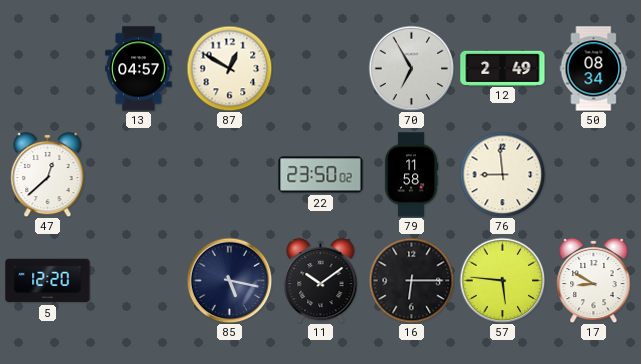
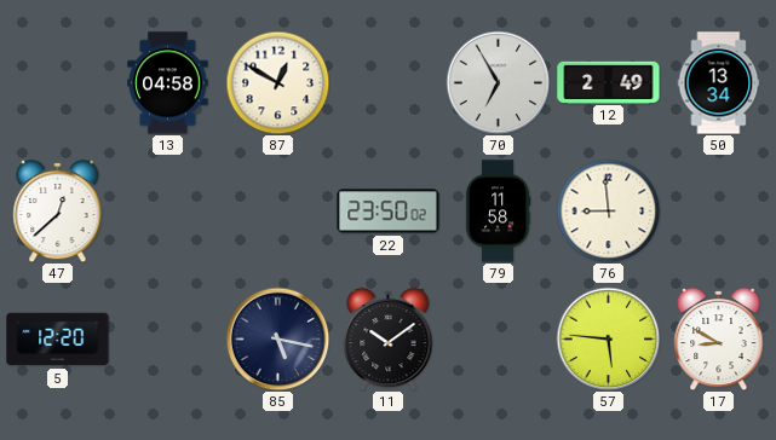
13: 04:57 -> 04:58
50: 08:34 -> 13:34
16: 6:15 -> none
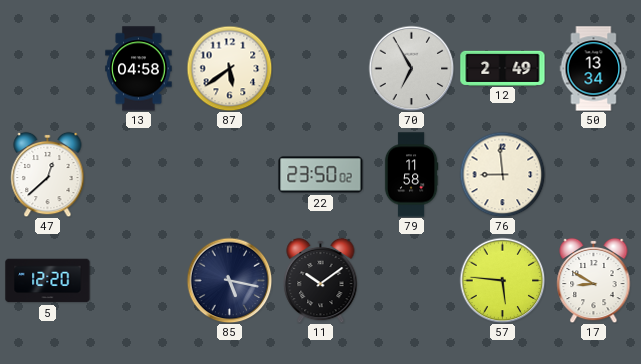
87: 12:50 -> 5:39
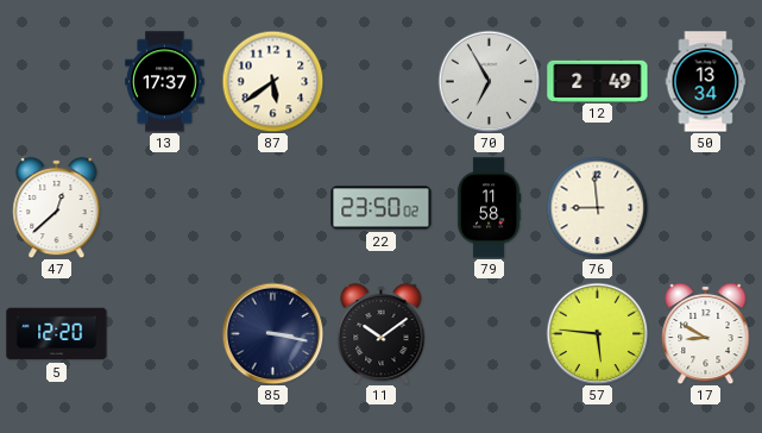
13: 04:58 -> 17:37
85: 5:17 -> 3:17
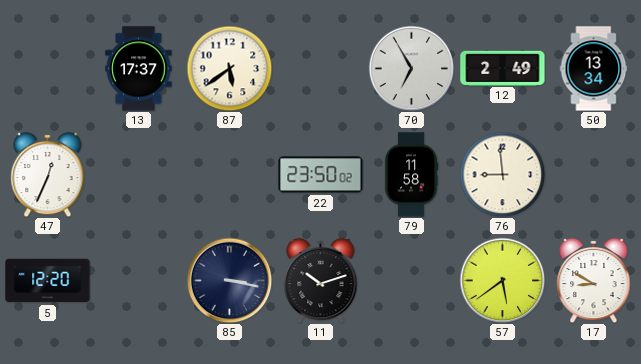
47: 12:38 -> 12:34
11: 10:09 -> 10:12
57: 5:46 -> 5:39
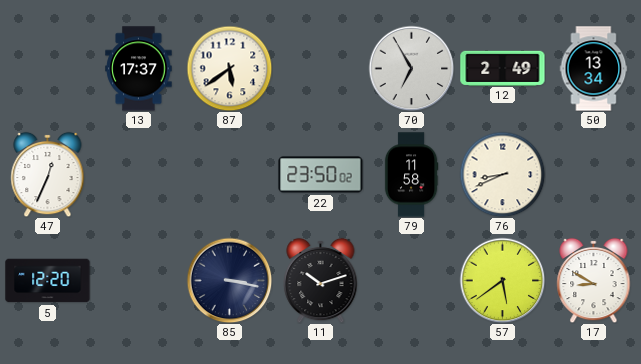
76: 8:59 -> 8:41
